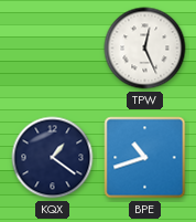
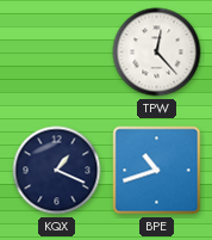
TPW: 12:26 -> 12:23
KQX: 1:21 -> 1:19
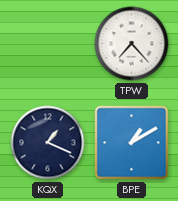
TPW: 12:23 -> 7:23
BPE: 10:42 -> 1:10
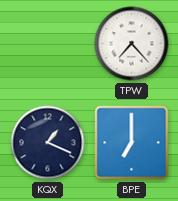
BPE: 1:10 -> 7:00
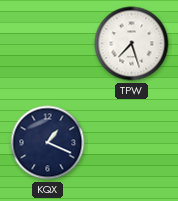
TPW: 7:23 -> 7:27
BPE: 7:00 -> none
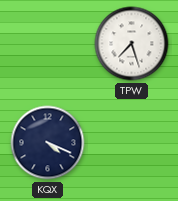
KQX: 1:19 -> 4:19
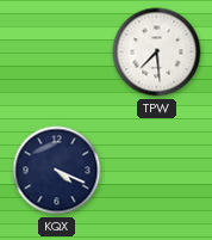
TPW: 7:27 -> 7:29
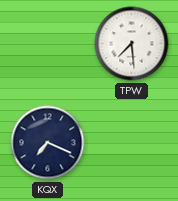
KQX: 4:19 -> 7:19
